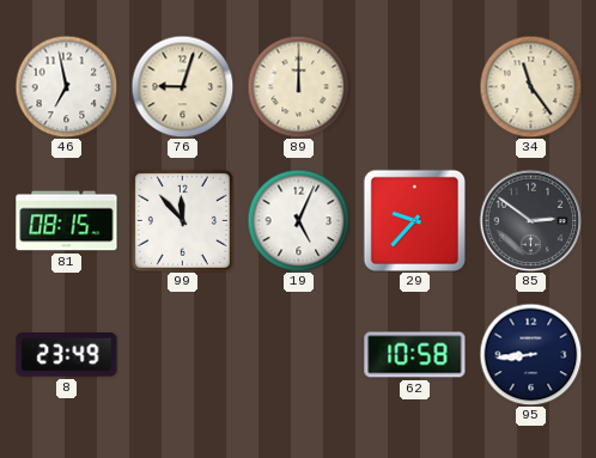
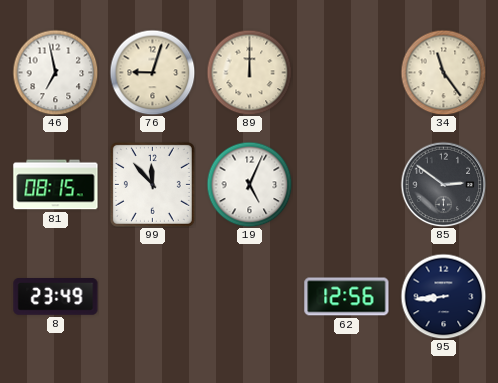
29: 9:37 -> none
62: 10:58 -> 12:56
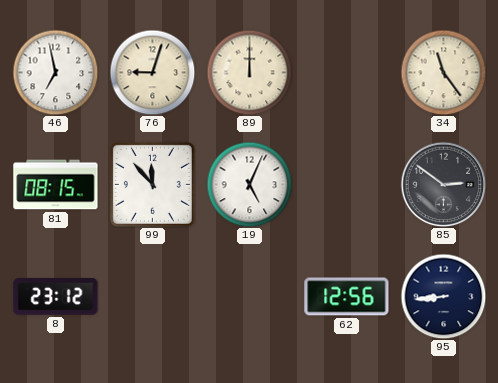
8: 23:49 -> 23:12
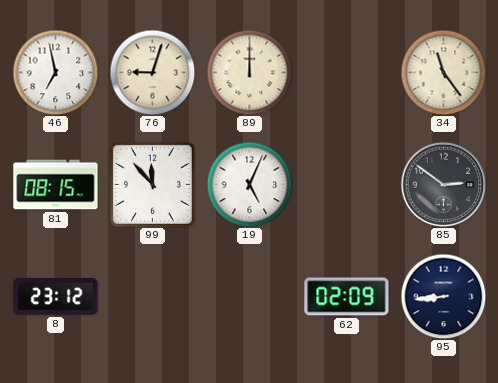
62: 12:56 -> 02:09
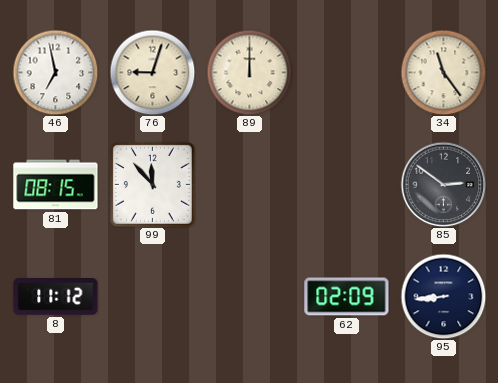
19: 5:04 -> none
8: 23:12 -> 11:12
